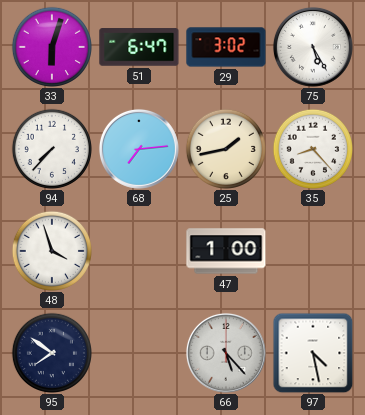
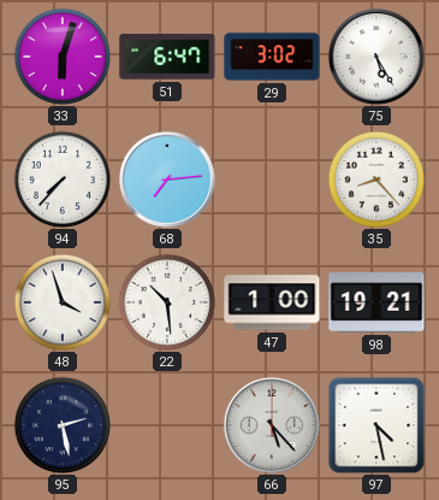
25: 1:43 -> none
22: none -> 10:29
98: none -> 19:21
95: 7:51 -> 2:28
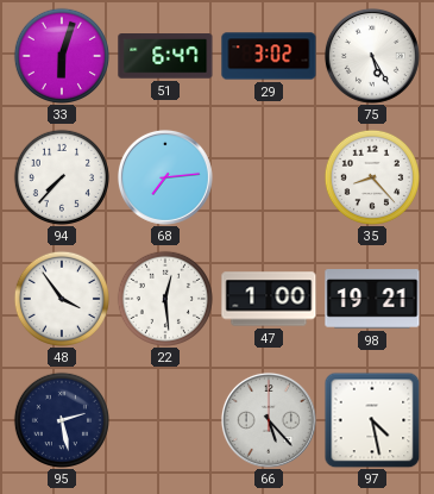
48: 3:57 -> 3:54
22: 10:29 -> 12:29
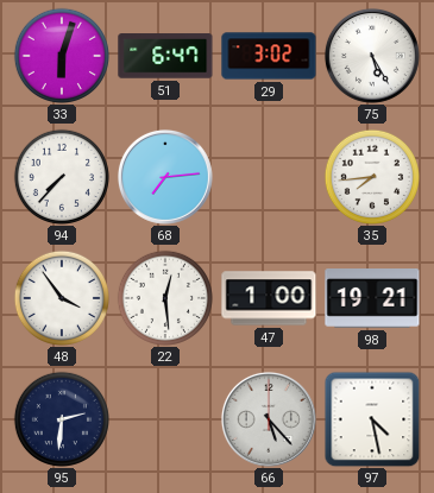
35: 8:23 -> 7:44
95: 2:28 -> 2:31
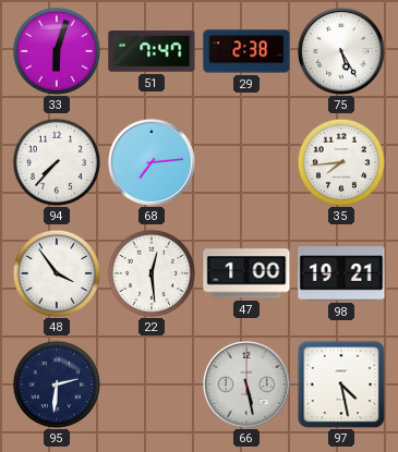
51: 6:47 -> 7:47
29: 3:02 -> 2:38
66: 5:23 -> 5:28
